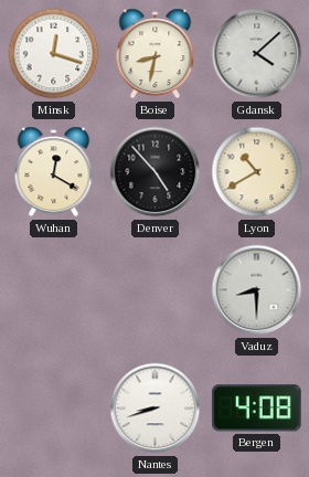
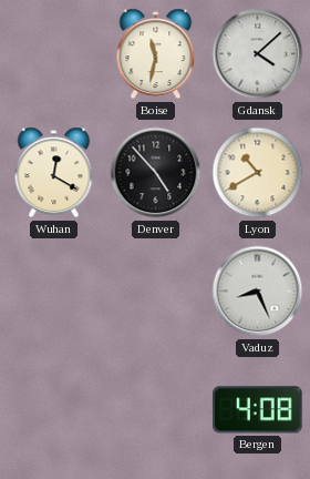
Minsk: 12:18 -> none
Boise: 8:32 -> 11:32
Vaduz: 8:30 -> 8:26
Nantes: 8:42 -> none
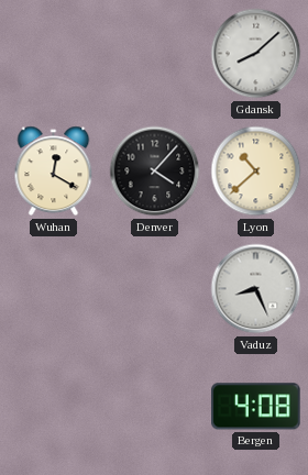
Boise: 11:32 -> none
Gdansk: 4:08 -> 8:08
Denver: 4:53 -> 4:07
Lyon: 10:40 -> 10:38
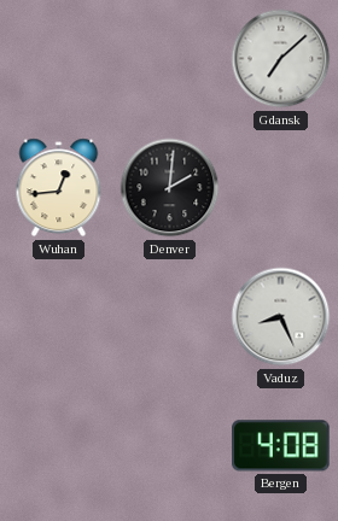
Gdansk: 8:08 -> 7:08
Wuhan: 12:20 -> 12:44
Denver: 4:07 -> 2:01
Lyon: 10:38 -> none
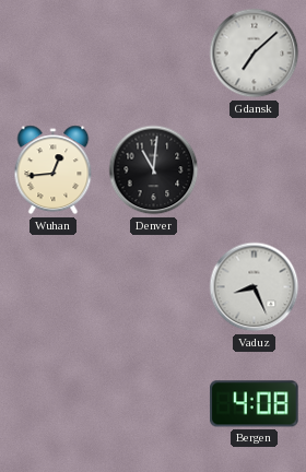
Denver: 2:01 -> 11:01
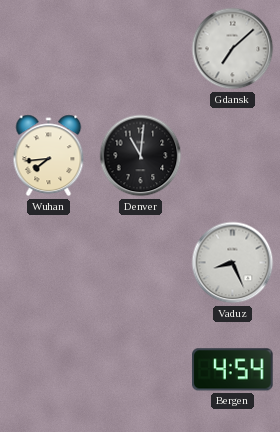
Wuhan: 12:44 -> 7:44
Bergen: 4:08 -> 4:54
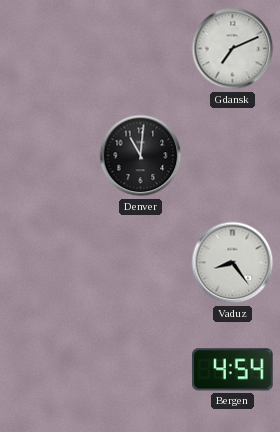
Gdansk: 7:08 -> 7:11
Wuhan: 7:44 -> none
Vaduz: 8:26 -> 8:24
